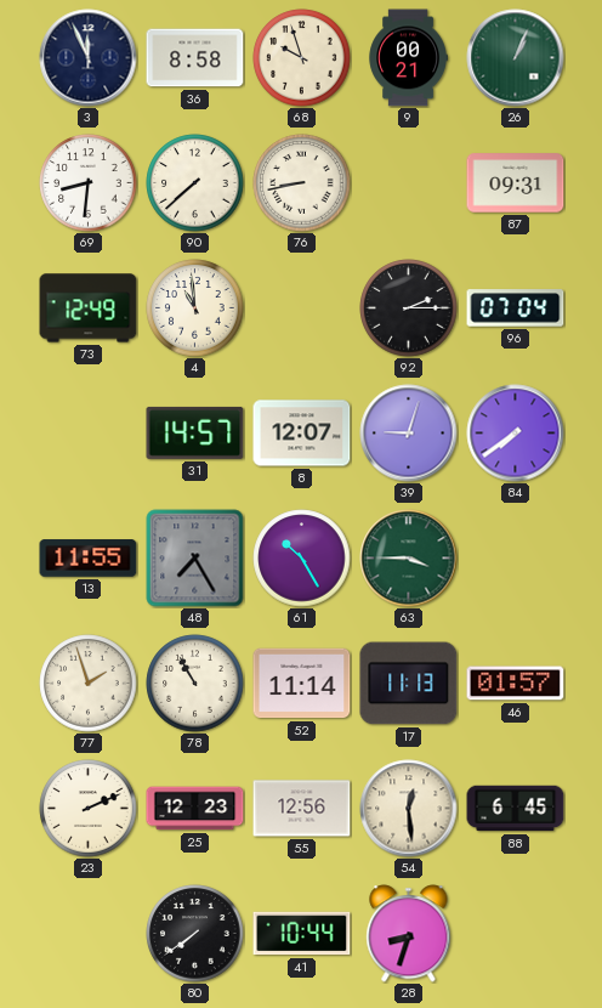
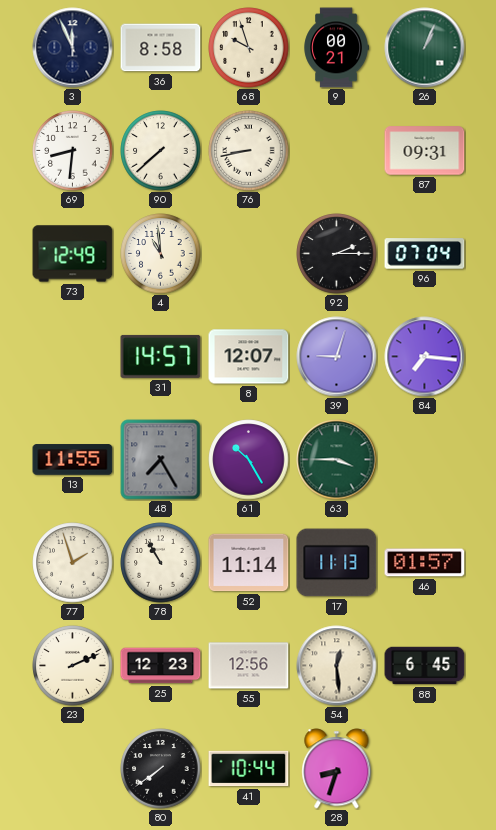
84: 7:39 -> 7:16
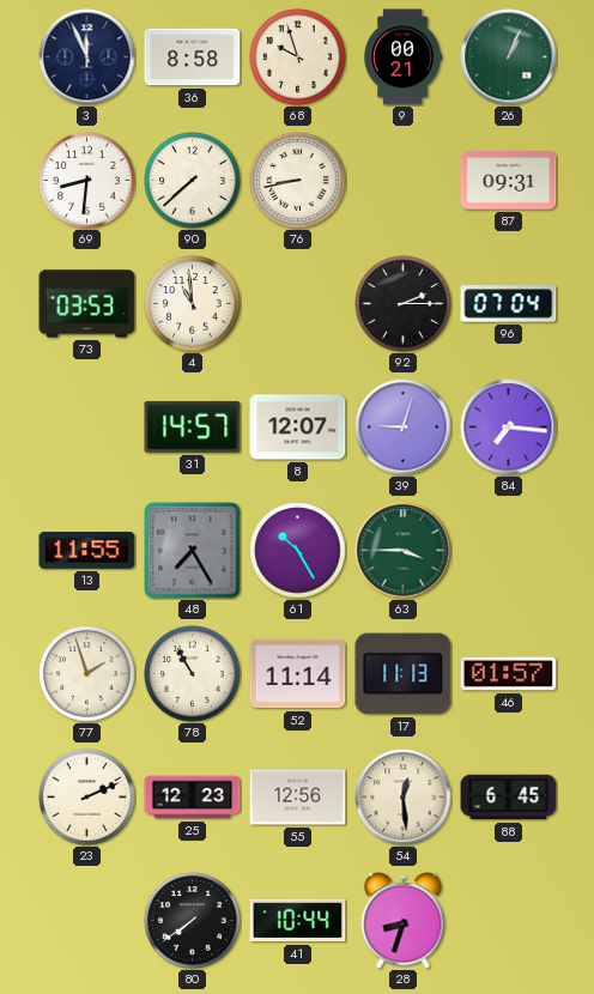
73: 12:49 -> 03:53
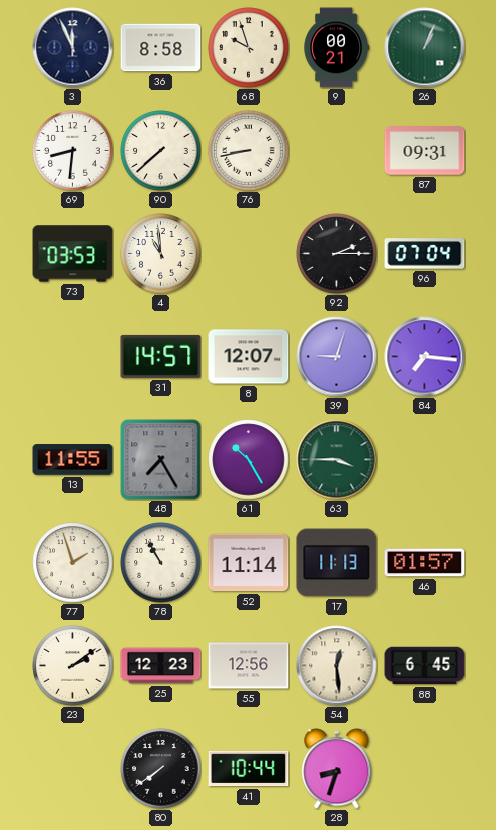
23: 2:11 -> 2:09
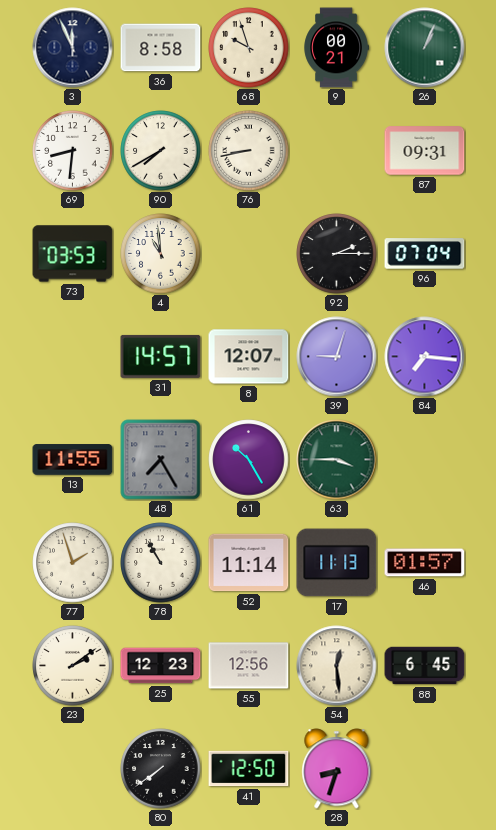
90: 7:38 -> 7:40
41: 10:44 -> 12:50
